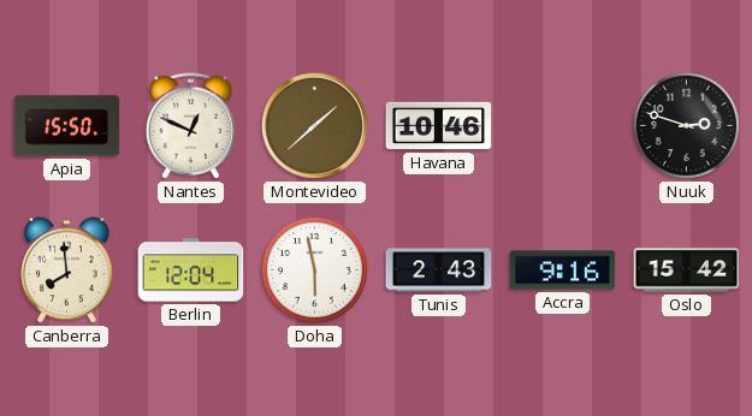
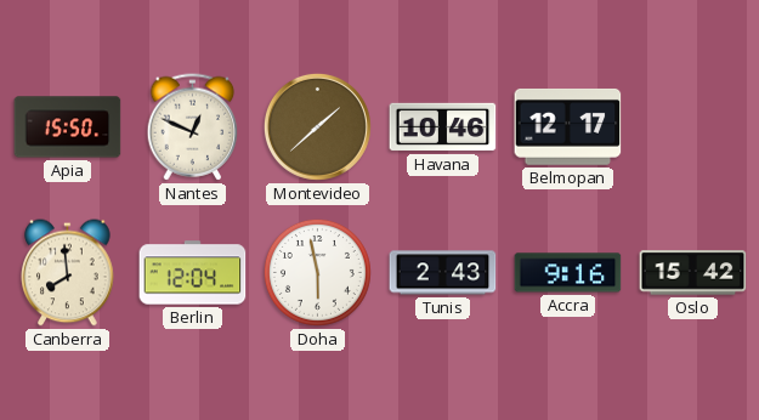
Belmopan: none -> 12:17
Nuuk: 2:48 -> none
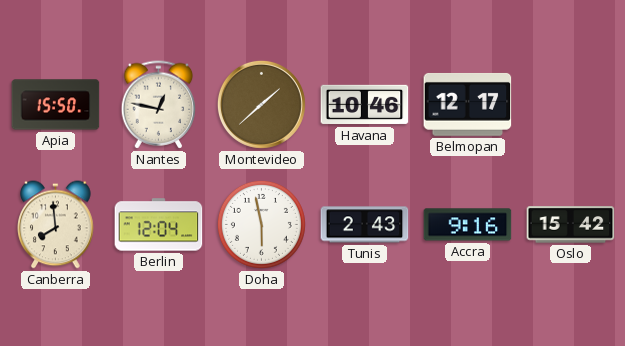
Nantes: 12:49 -> 12:47
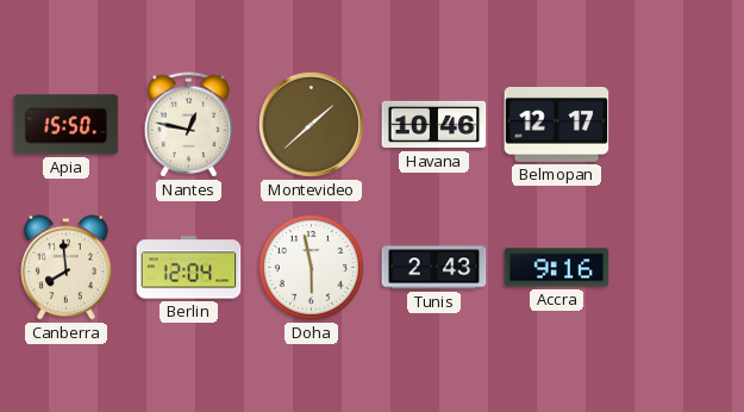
Oslo: 15:42 -> none
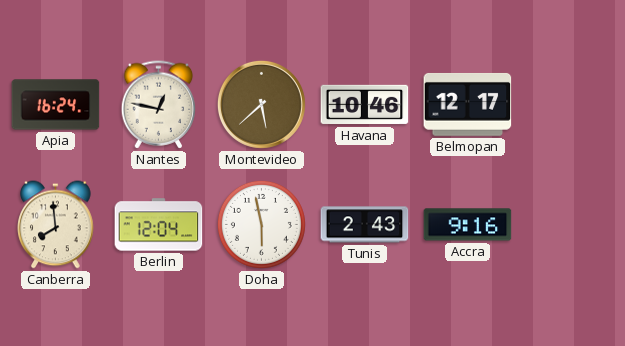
Apia: 15:50 -> 16:24
Montevideo: 1:38 -> 5:38
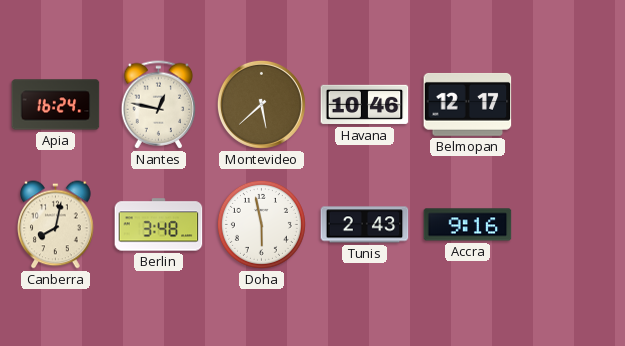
Canberra: 7:59 -> 8:02
Berlin: 12:04 -> 3:48
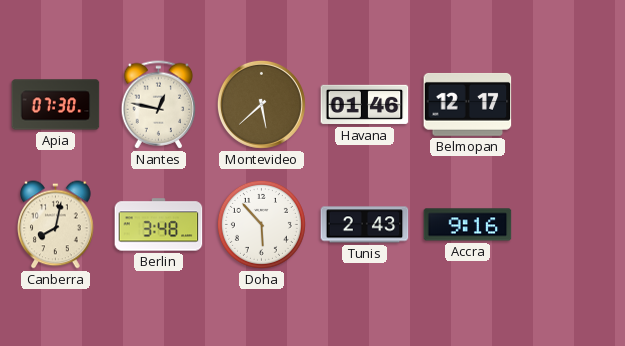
Apia: 16:24 -> 07:30
Havana: 10:46 -> 01:46
Doha: 5:58 -> 5:53
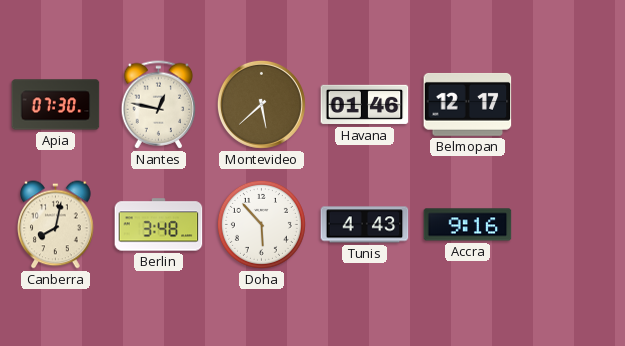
Tunis: 2:43 -> 4:43
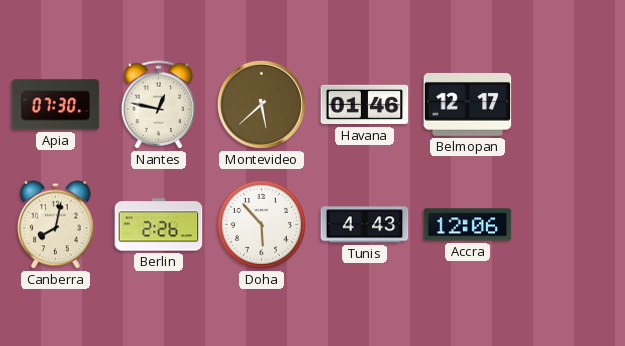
Berlin: 3:48 -> 2:26
Accra: 9:16 -> 12:06
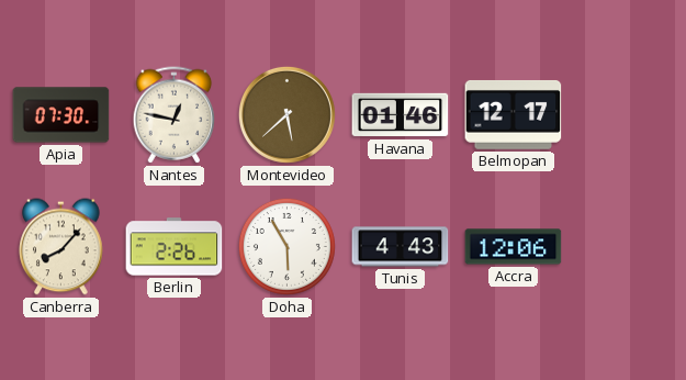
Canberra: 8:02 -> 8:07
Doha: 5:53 -> 5:55
